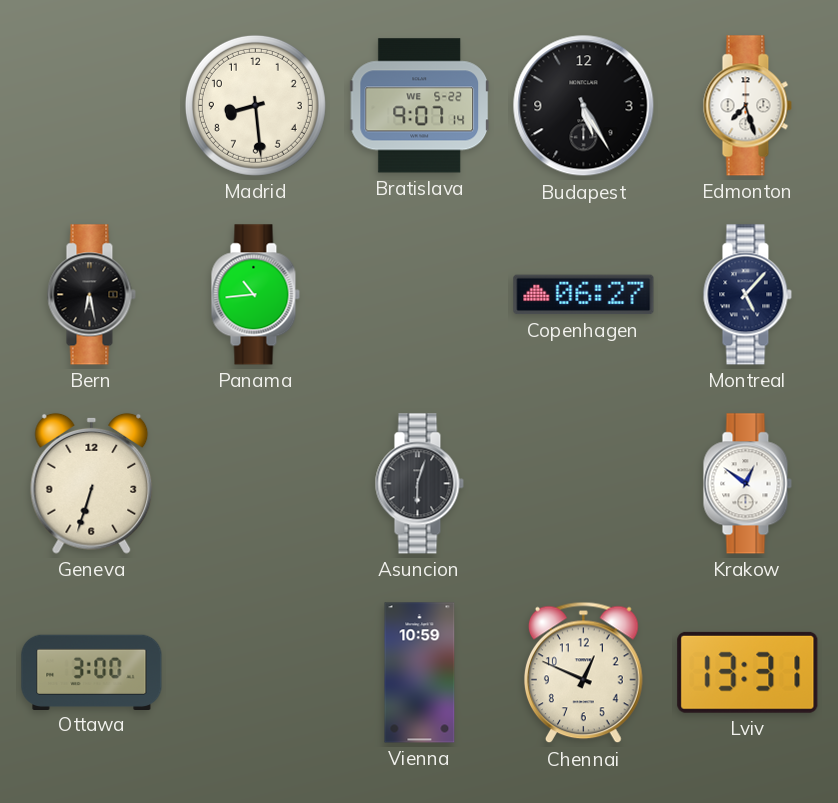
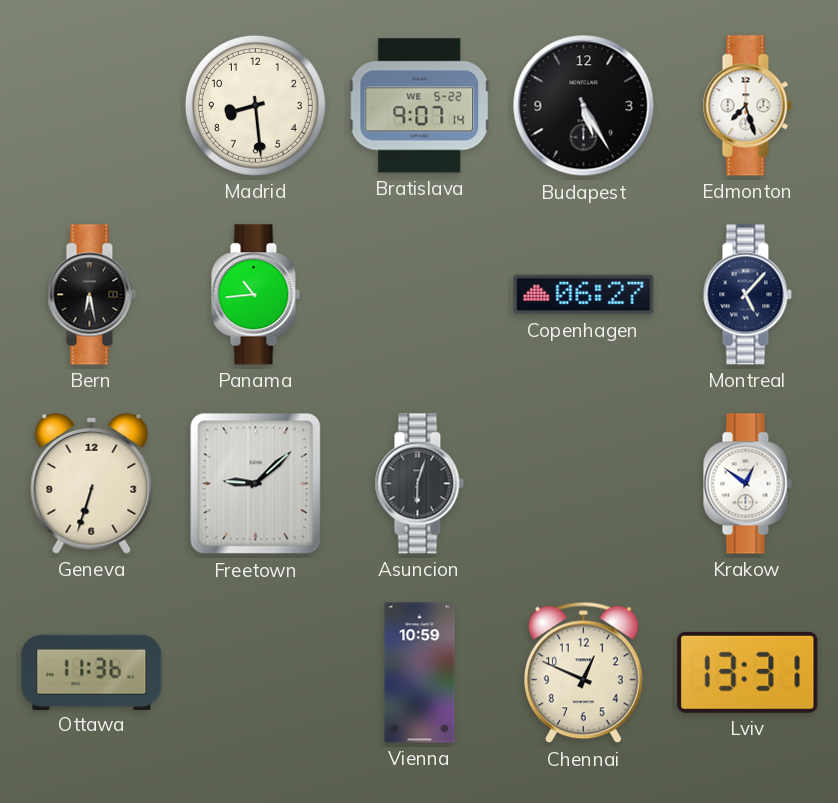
Freetown: none -> 9:08
Ottawa: 3:00 -> 11:36
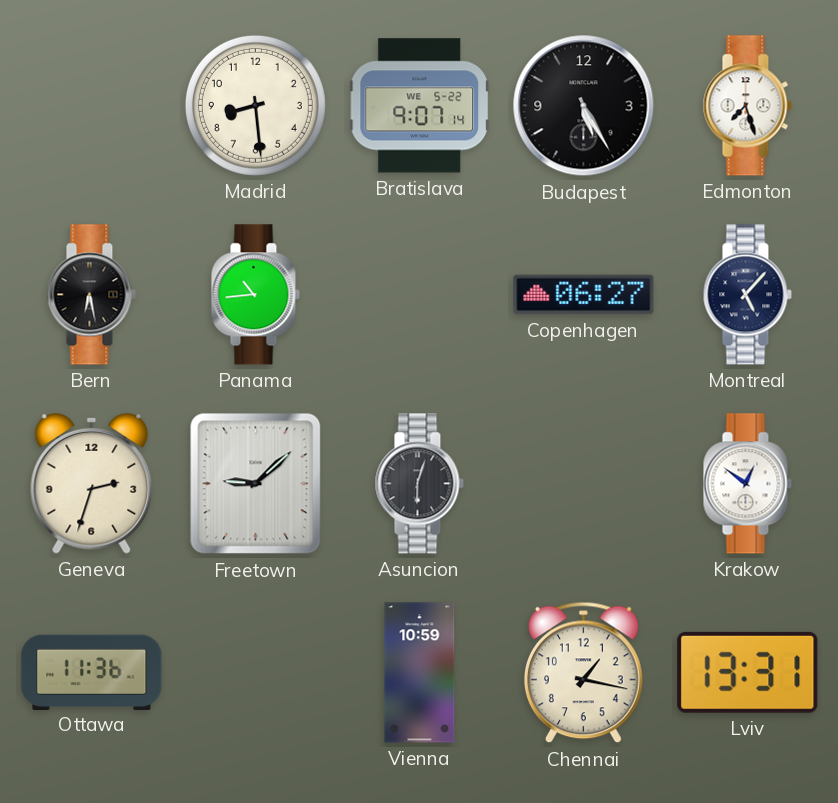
Geneva: 6:33 -> 2:33
Chennai: 12:49 -> 1:17
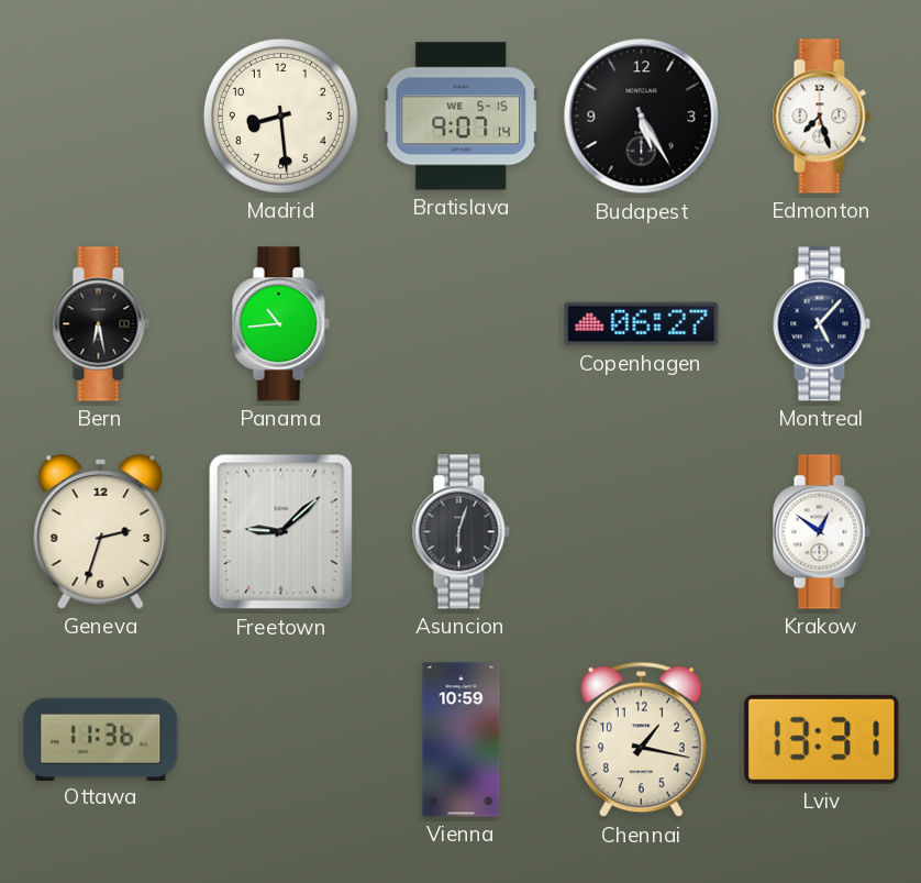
Bratislava date: WE 5-22 -> WE 5-15
